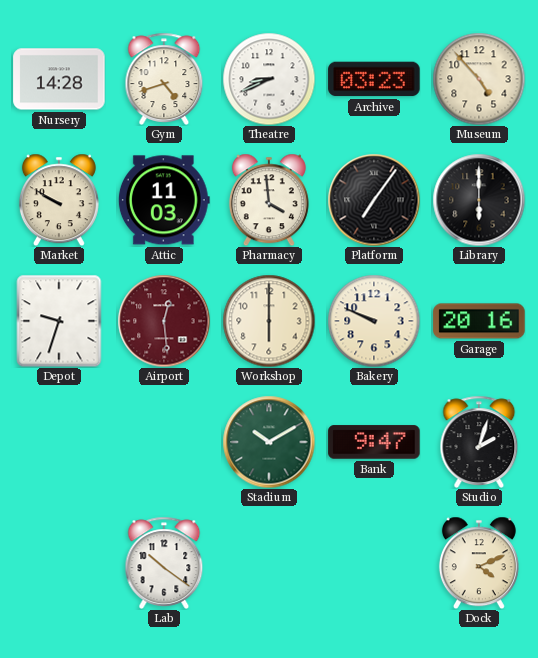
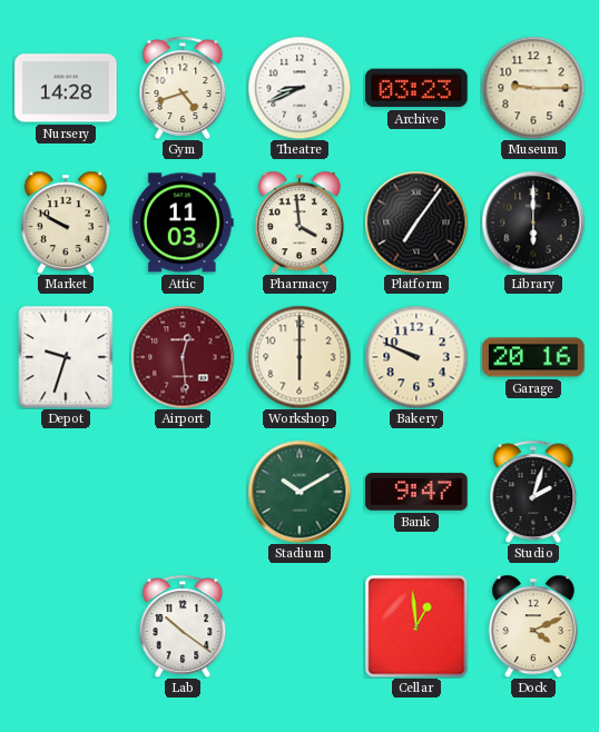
Museum: 4:53 -> 9:15
Cellar: none -> 12:59
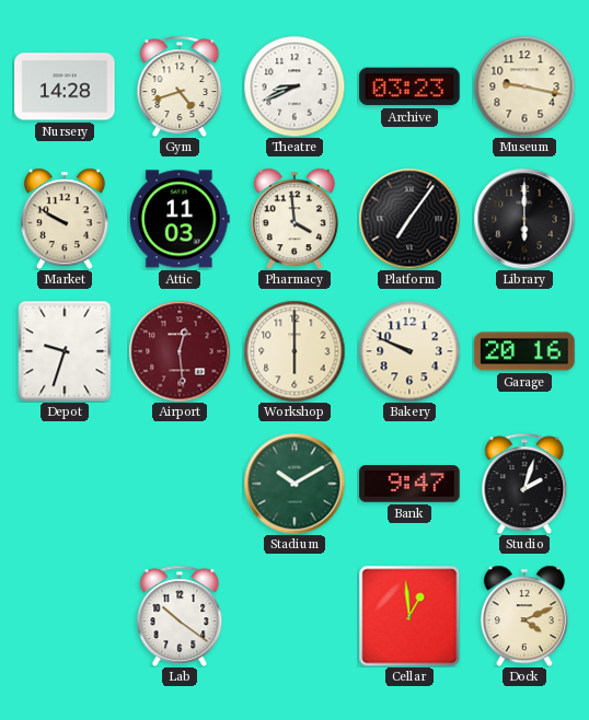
Museum: 9:15 -> 9:17
